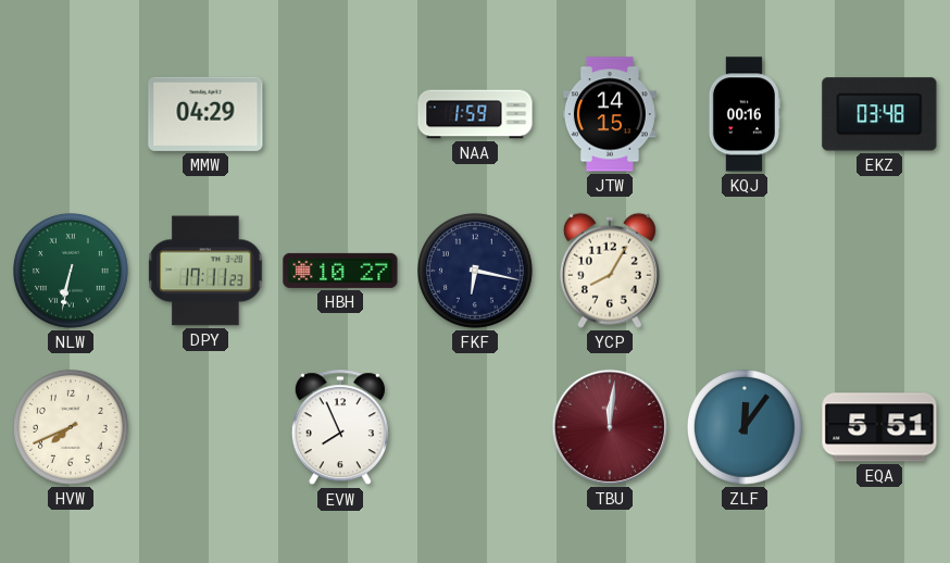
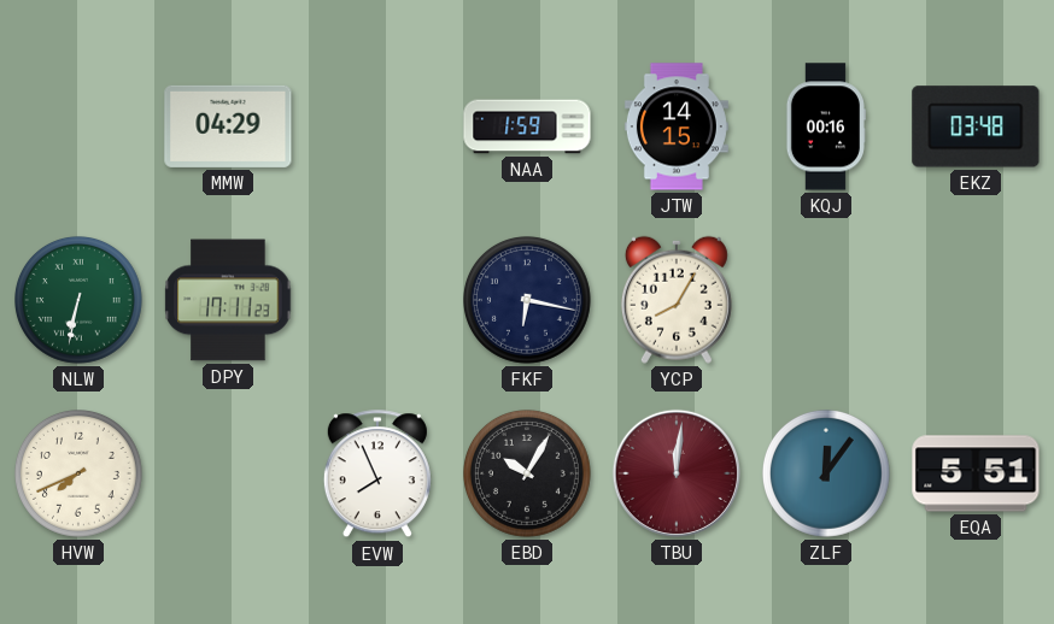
HBH: 10:27 -> none
EBD: none -> 10:05
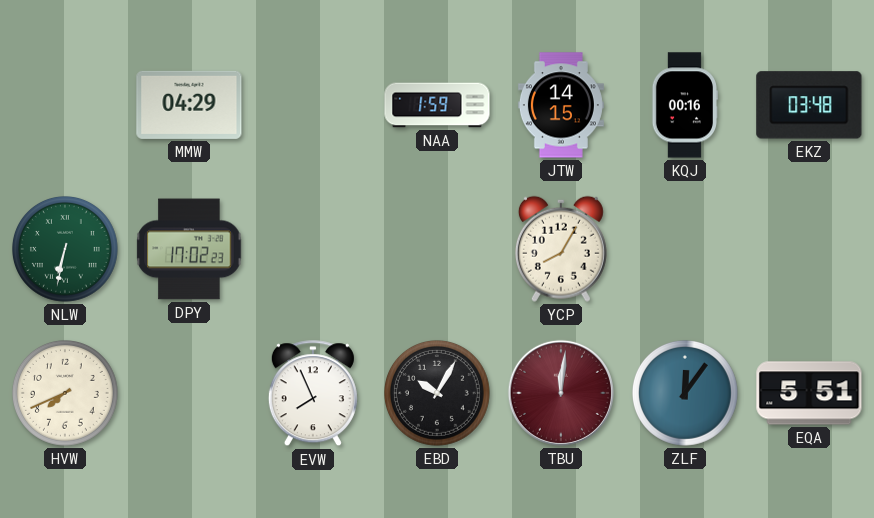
DPY: 17:11 -> 17:02
FKF: 6:17 -> none
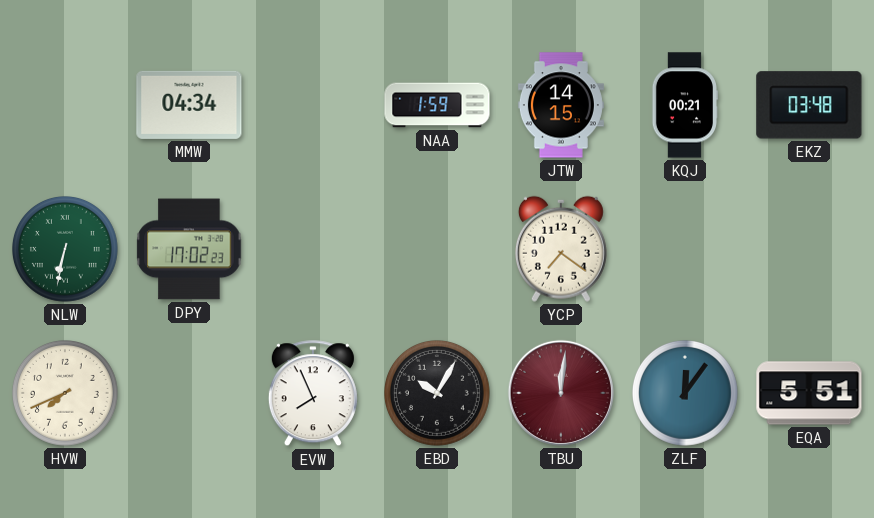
MMW: 04:29 -> 04:34
KQJ: 00:16 -> 00:21
YCP: 8:05 -> 7:21
